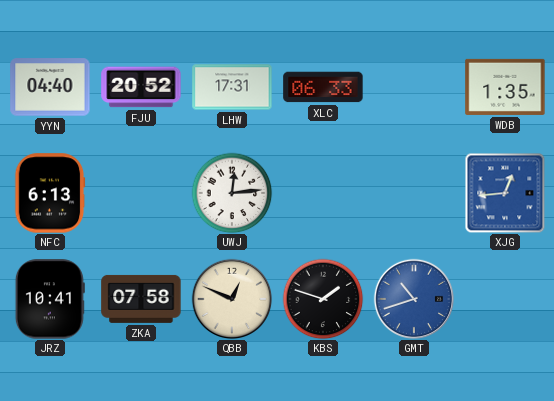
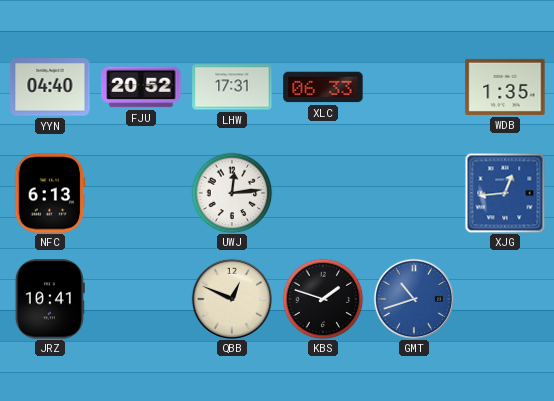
ZKA: 07:58 -> none
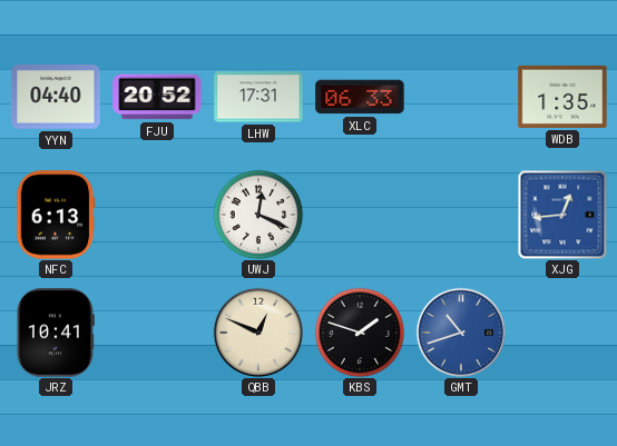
UWJ: 12:14 -> 12:19
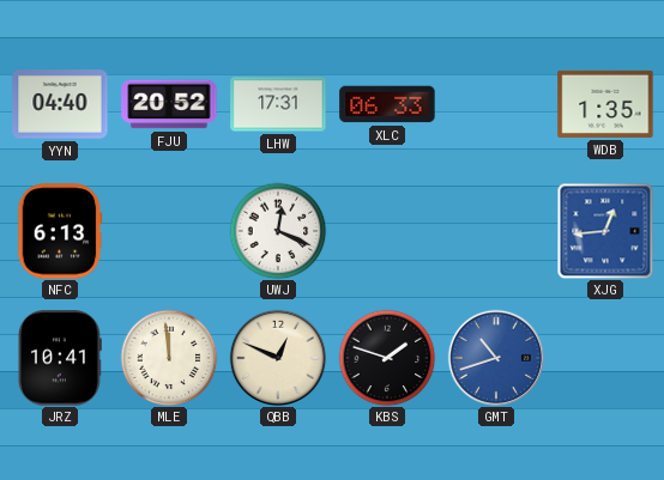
MLE: none -> 11:59
